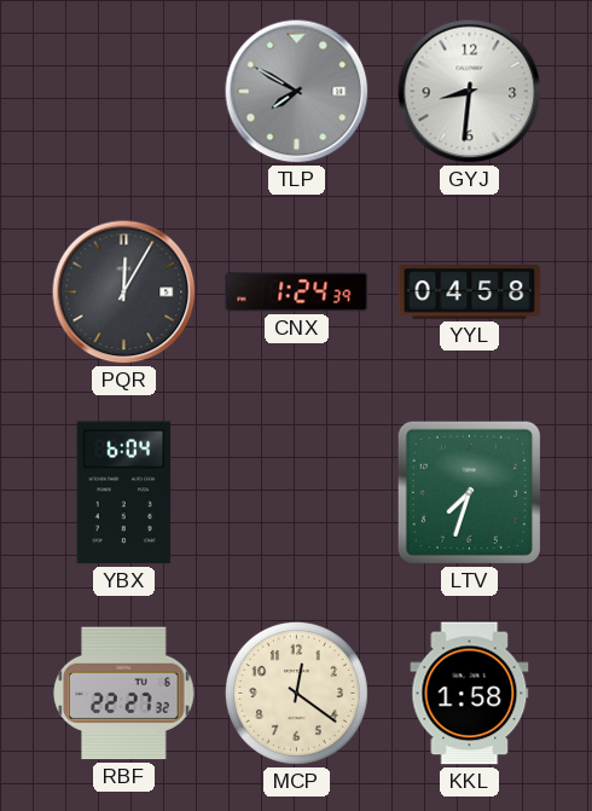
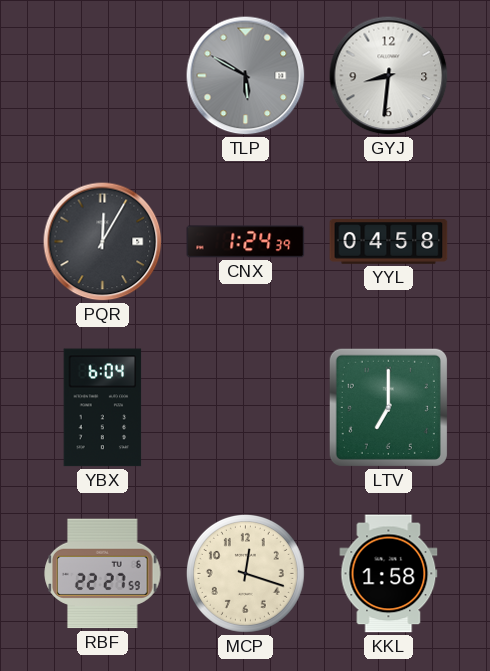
TLP: 7:50 -> 5:50
LTV: 7:33 -> 7:00
RBF: 22:27:32 -> 22:27:59
MCP: 12:21 -> 12:18
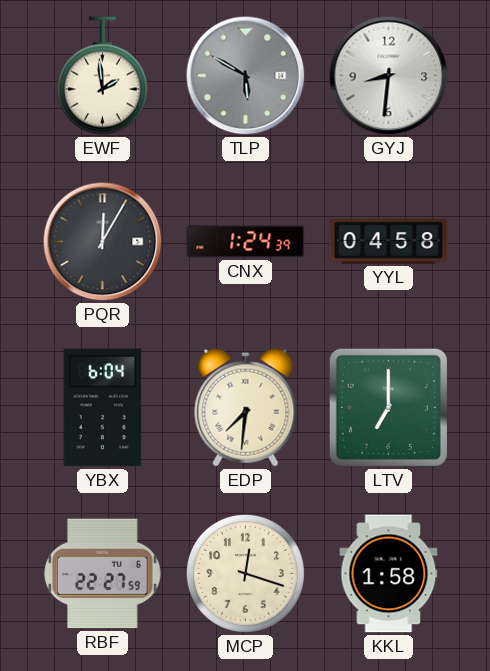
EWF: none -> 1:59
EDP: none -> 7:31
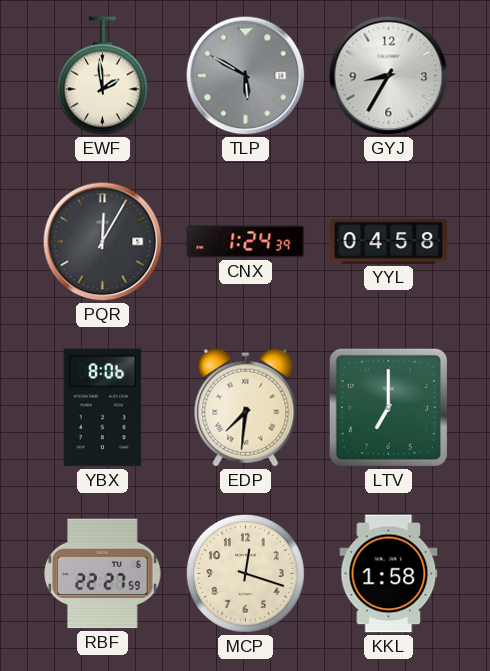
GYJ: 8:31 -> 8:35
YBX: 6:04 -> 8:06
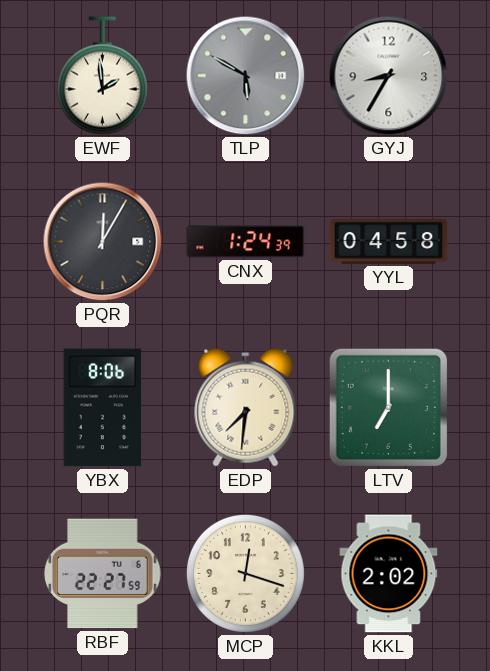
KKL: 1:58 -> 2:02
